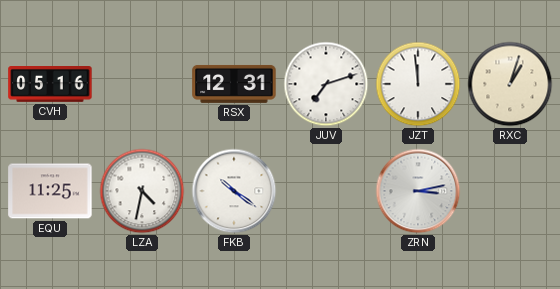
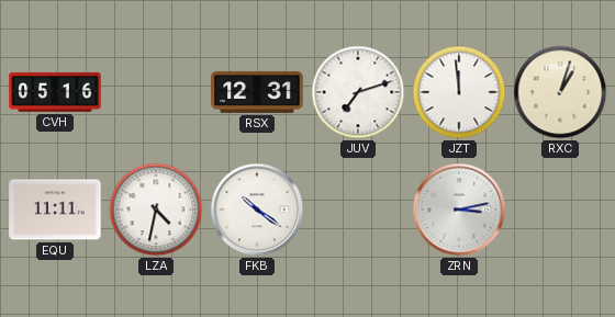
EQU: 11:25 -> 11:11
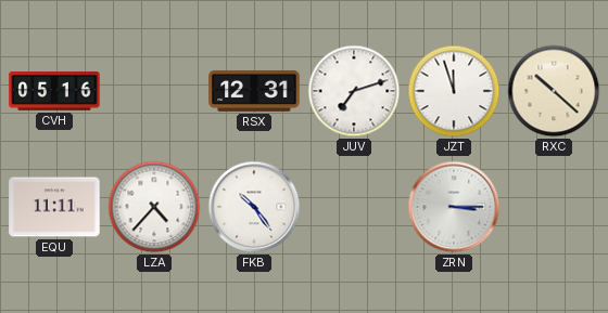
JZT: 11:59 -> 11:57
RXC: 1:03 -> 10:22
LZA: 4:32 -> 4:37
FKB: 10:21 -> 10:24
ZRN: 3:13 -> 3:15
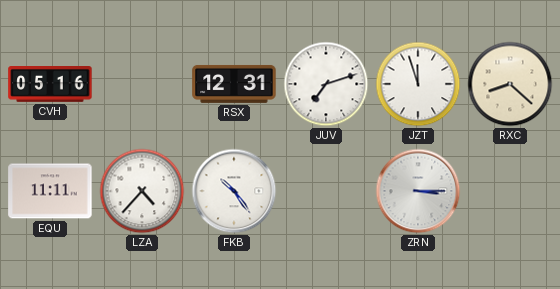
RXC: 10:22 -> 8:22
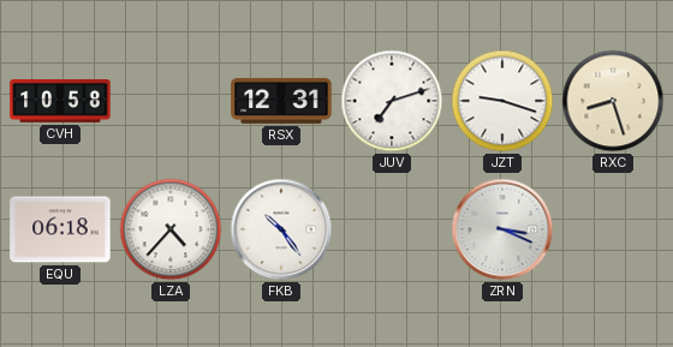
CVH: 05:16 -> 10:58
JZT: 11:57 -> 9:18
RXC: 8:22 -> 8:27
EQU: 11:11 -> 06:18
ZRN: 3:15 -> 3:19
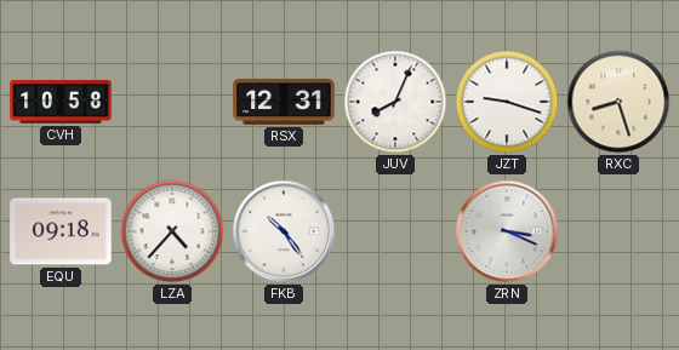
JUV: 7:12 -> 8:04
EQU: 06:18 -> 09:18
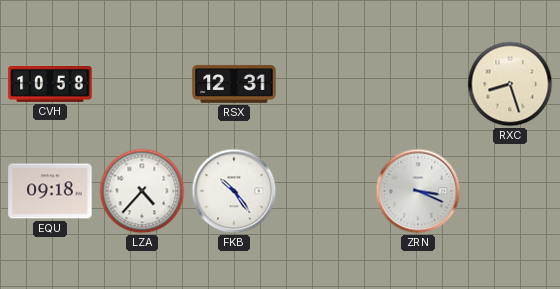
JUV: 8:04 -> none
JZT: 9:18 -> none
